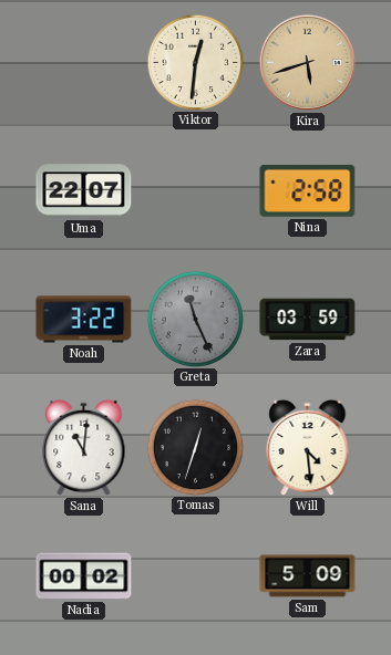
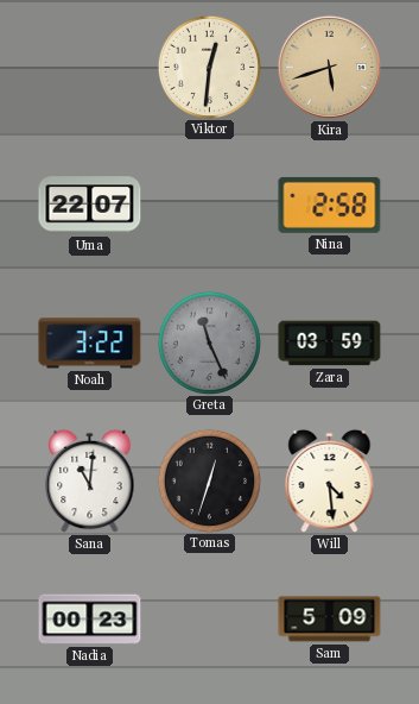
Nadia: 00:02 -> 00:23
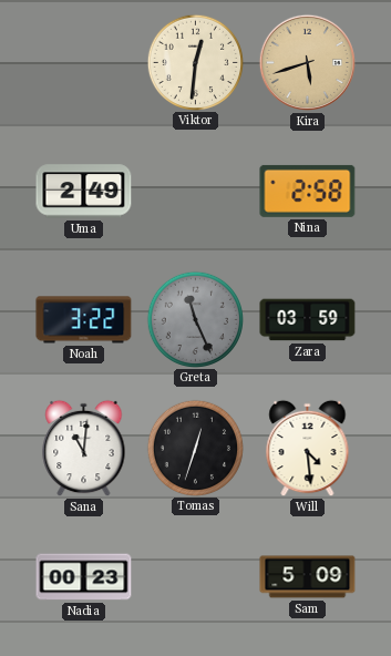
Uma: 22:07 -> 2:49
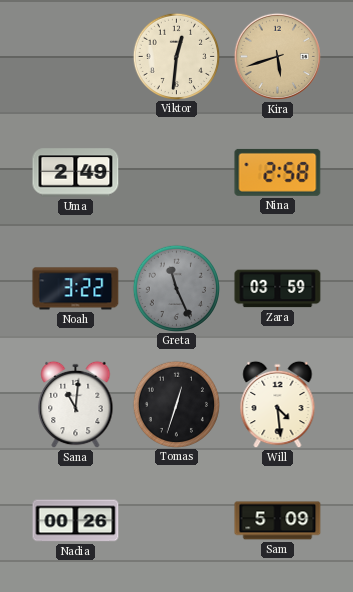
Nadia: 00:23 -> 00:26
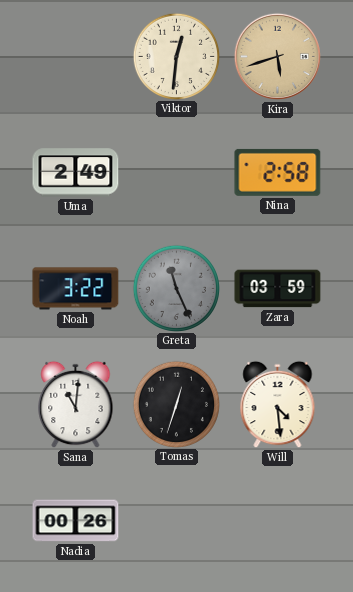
Sam: 5:09 -> none
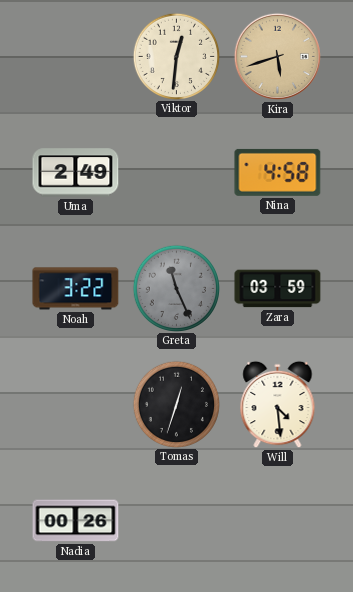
Nina: 2:58 -> 4:58
Sana: 11:01 -> none
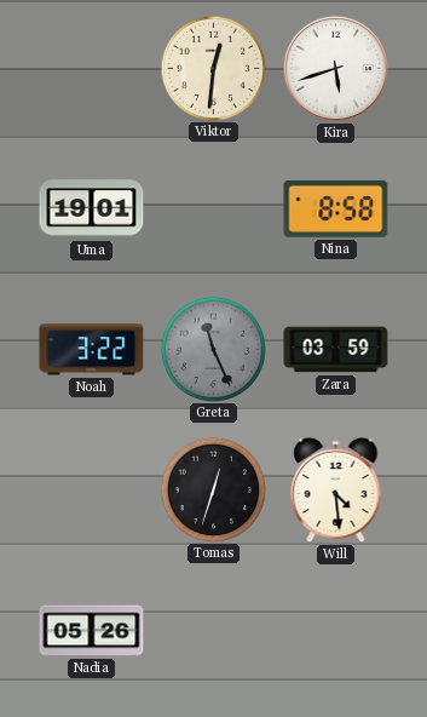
Kira dial: champagne -> white
Uma: 2:49 -> 19:01
Nina: 4:58 -> 8:58
Nadia: 00:26 -> 05:26
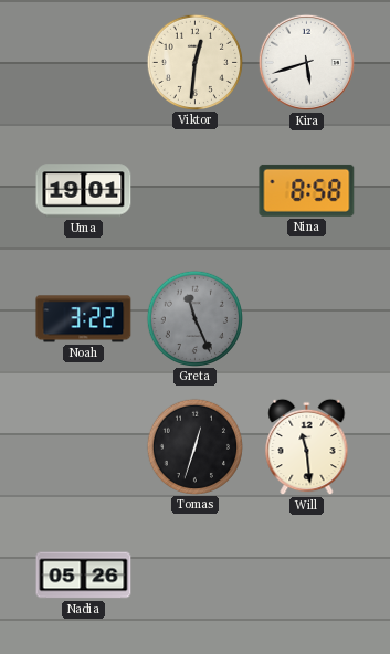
Zara: 03:59 -> none
Will: 4:29 -> 11:29
